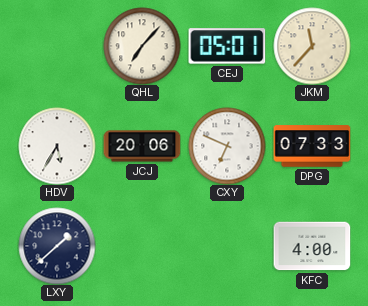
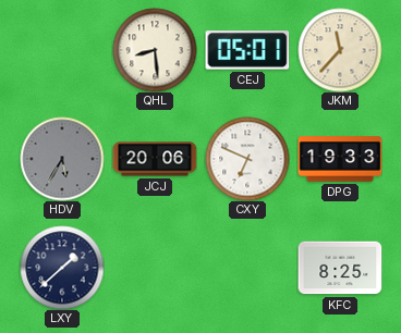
QHL: 7:07 -> 8:29
HDV dial: white -> grey
DPG: 07:33 -> 19:33
KFC: 4:00 -> 8:25
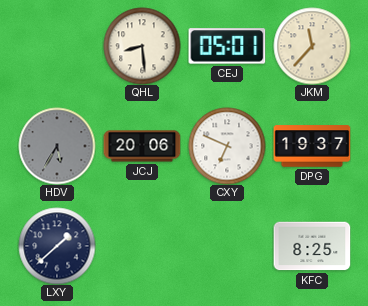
DPG: 19:33 -> 19:37
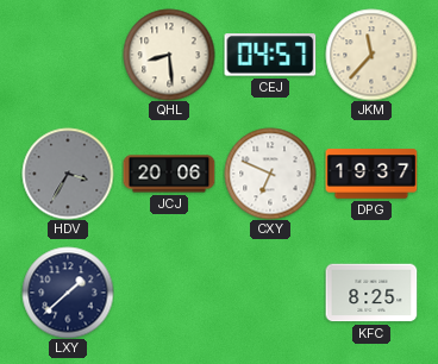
CEJ: 05:01 -> 04:57
HDV: 5:35 -> 3:35
